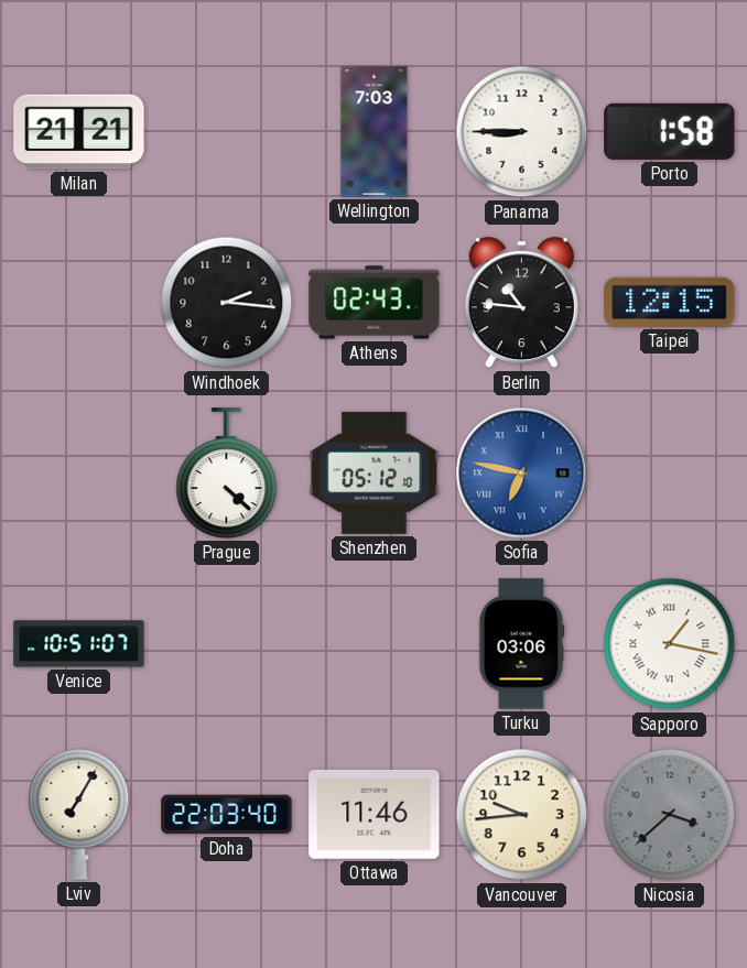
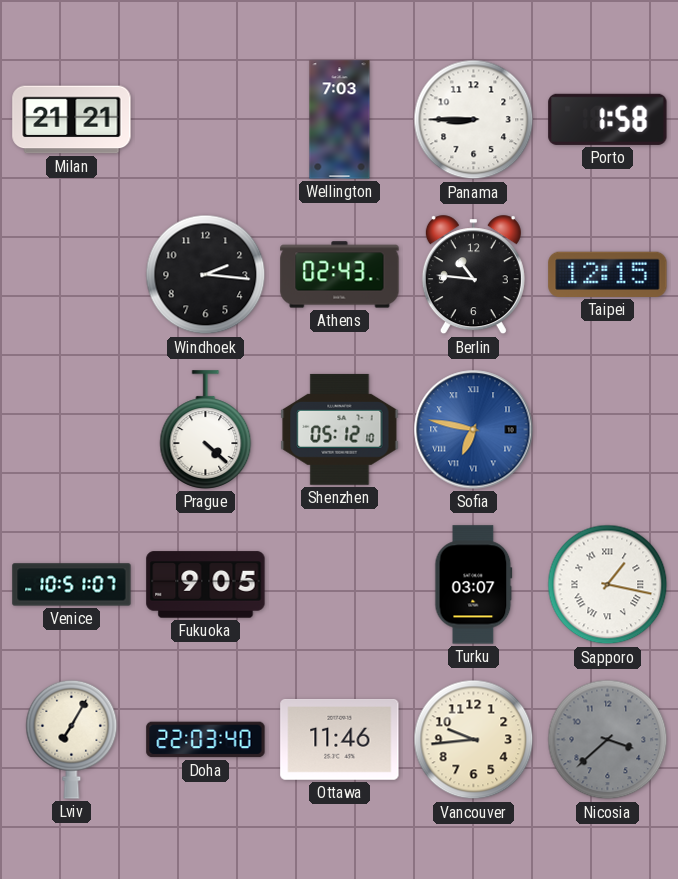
Fukuoka: none -> 9:05
Turku: 03:06 -> 03:07
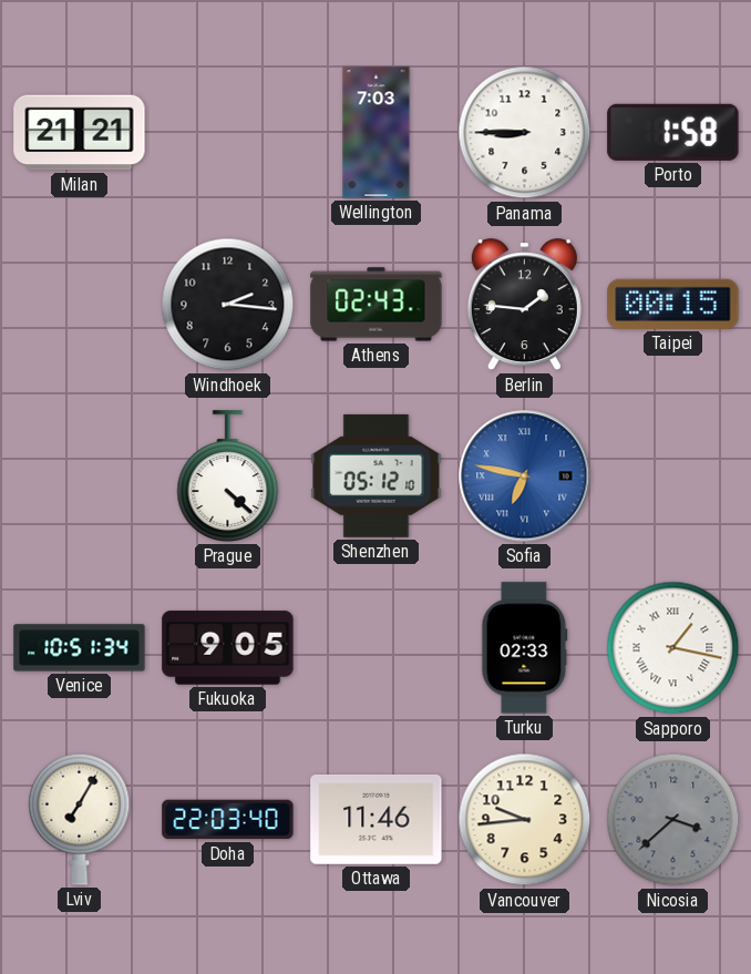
Berlin: 10:46 -> 1:46
Taipei: 12:15 -> 00:15
Venice: 10:51:07 -> 10:51:34
Turku: 03:07 -> 02:33
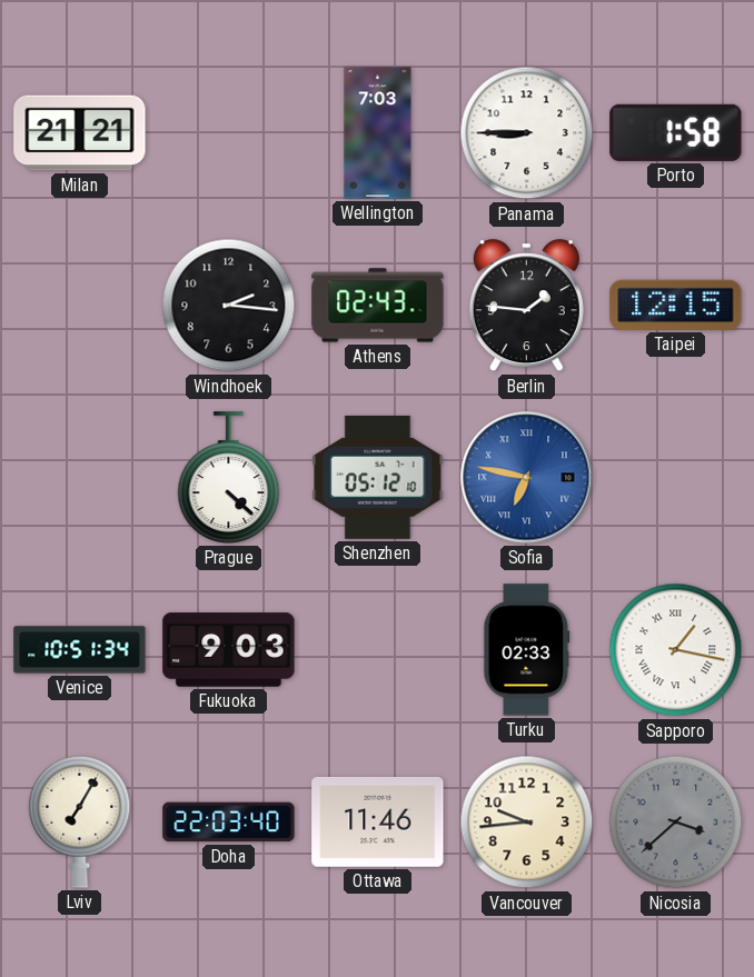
Taipei: 00:15 -> 12:15
Fukuoka: 9:05 -> 9:03
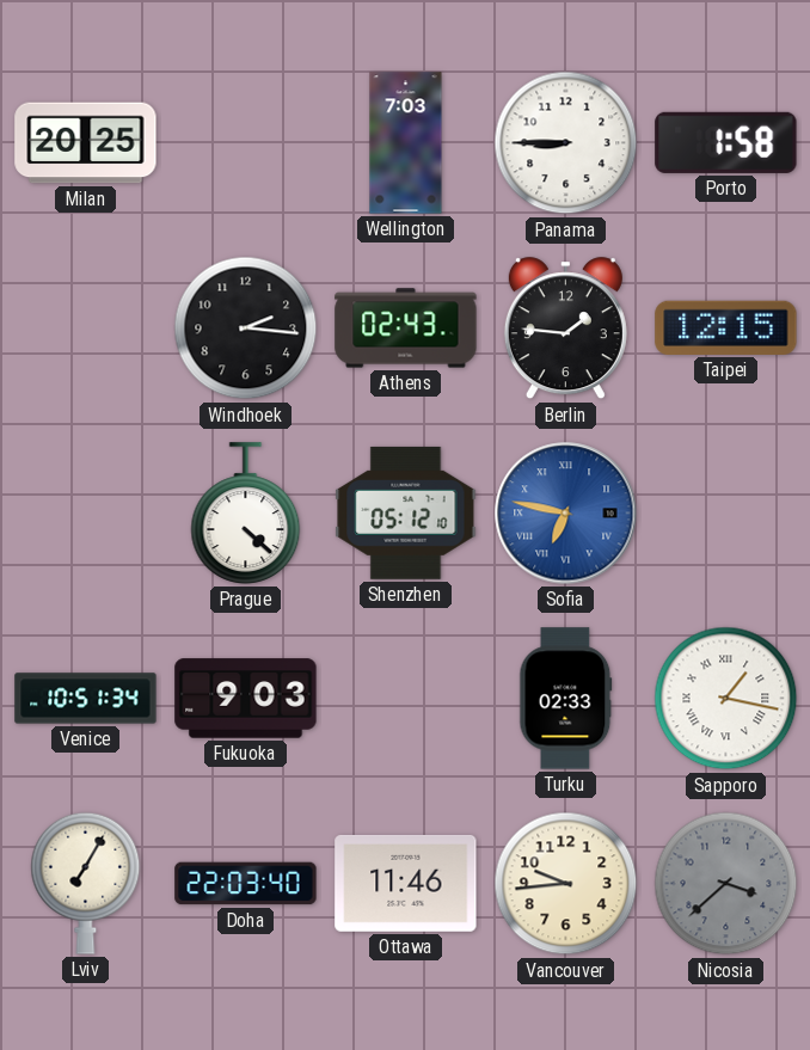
Milan: 21:21 -> 20:25
